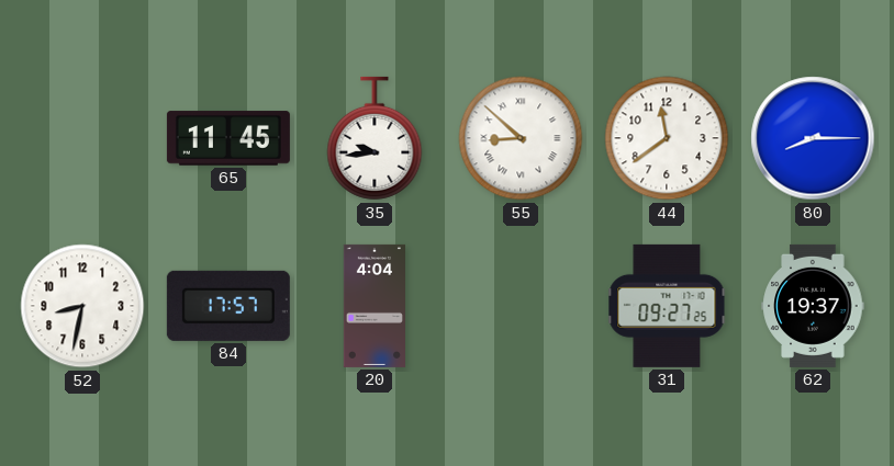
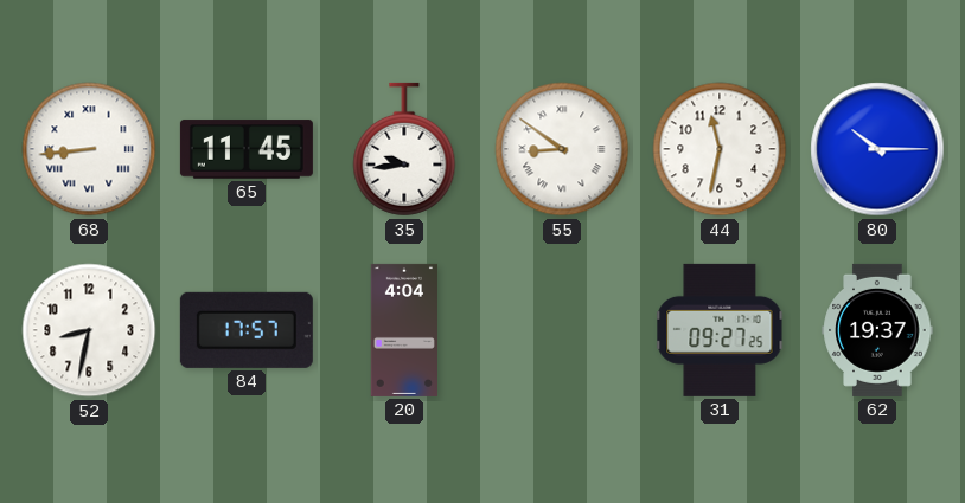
68: none -> 8:44
55: 8:52 -> 8:51
44: 11:39 -> 11:32
80: 8:15 -> 10:15
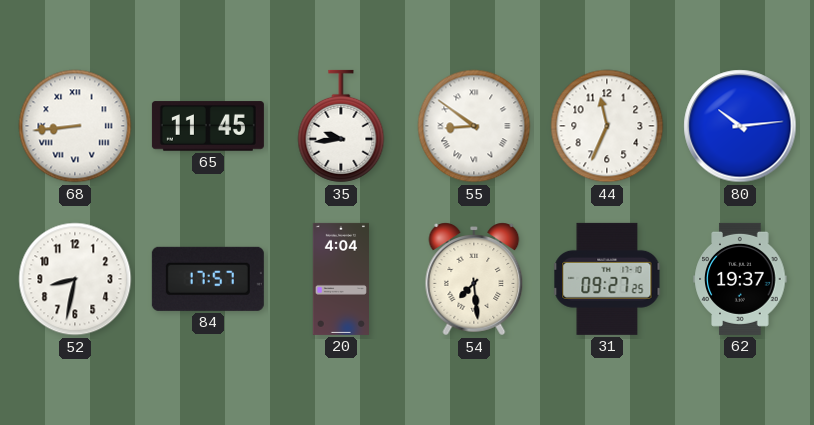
44: 11:32 -> 11:34
80: 10:15 -> 10:14
54: none -> 7:29
